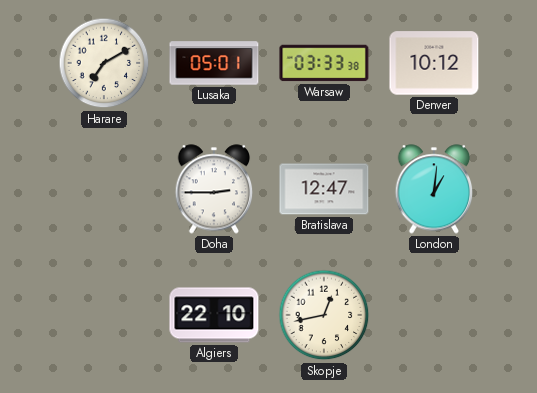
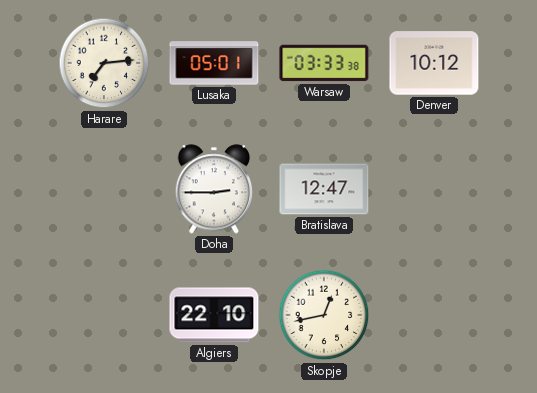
Harare: 7:10 -> 7:14
London: 1:01 -> none
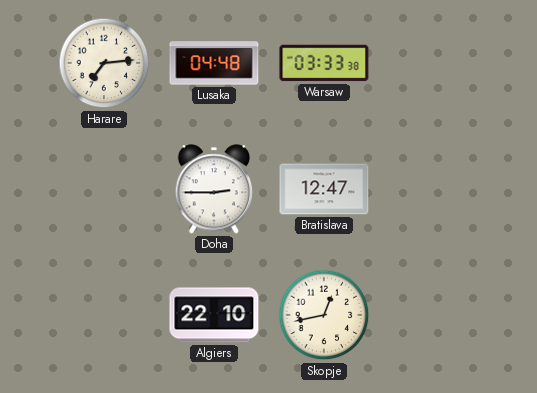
Lusaka: 05:01 -> 04:48
Denver: 10:12 -> none
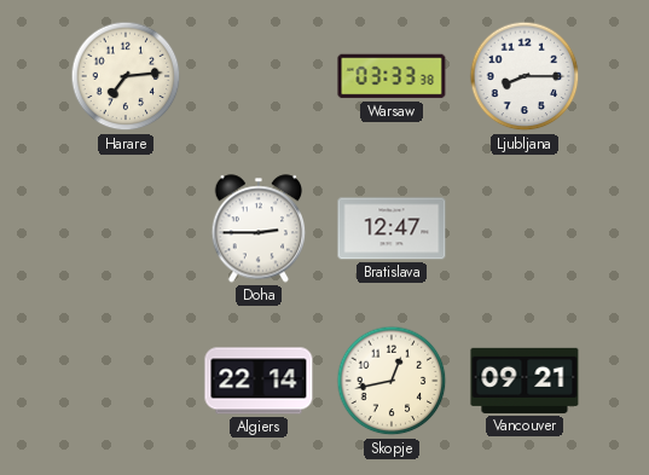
Lusaka: 04:48 -> none
Ljubljana: none -> 8:15
Algiers: 22:10 -> 22:14
Vancouver: none -> 09:21
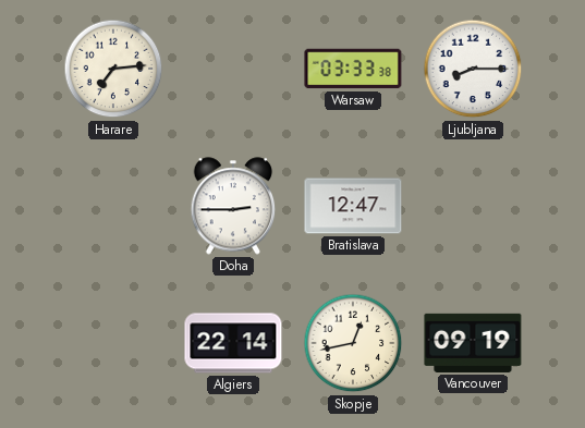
Vancouver: 09:21 -> 09:19
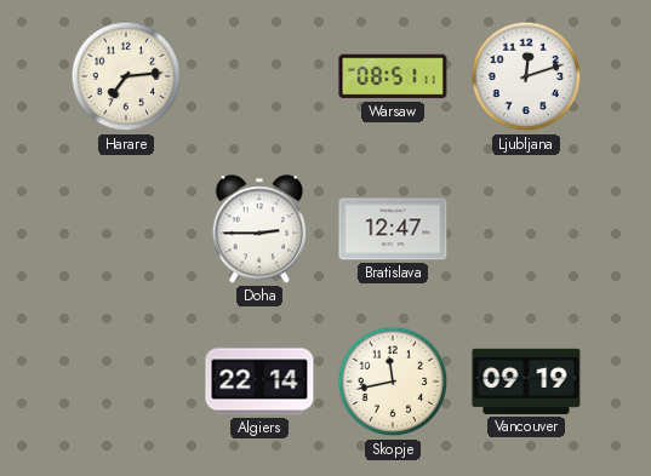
Warsaw: 03:33 -> 08:51
Ljubljana: 8:15 -> 12:12
Skopje: 12:43 -> 11:43
